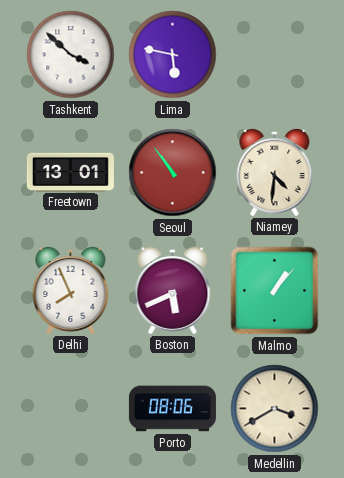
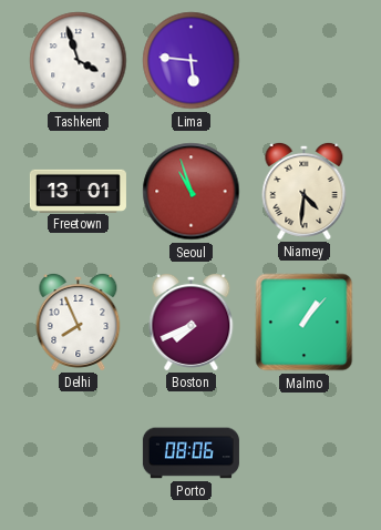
Tashkent: 3:52 -> 3:57
Lima: 5:47 -> 5:46
Seoul: 10:54 -> 10:57
Boston: 5:41 -> 7:41
Medellin: 3:40 -> none
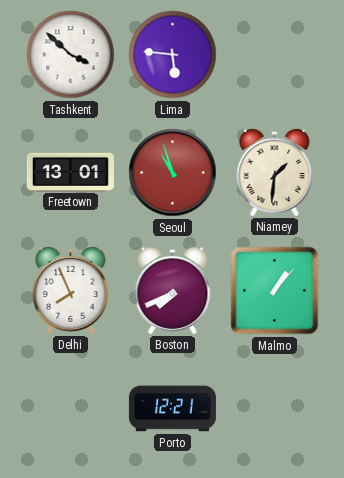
Tashkent: 3:57 -> 3:52
Niamey: 4:31 -> 1:31
Porto: 08:06 -> 12:21
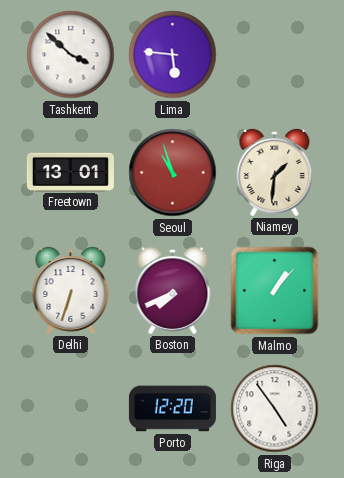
Delhi: 7:56 -> 6:33
Porto: 12:21 -> 12:20
Riga: none -> 4:54
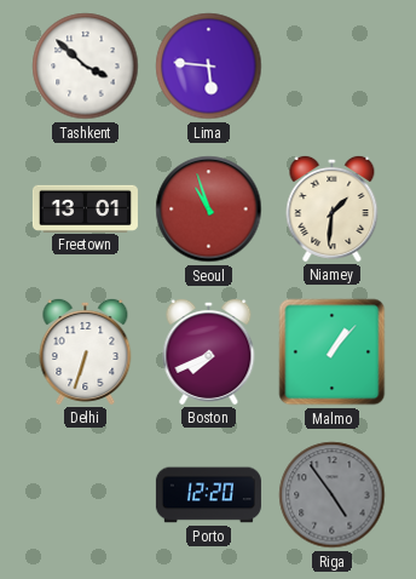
Riga dial: white -> grey
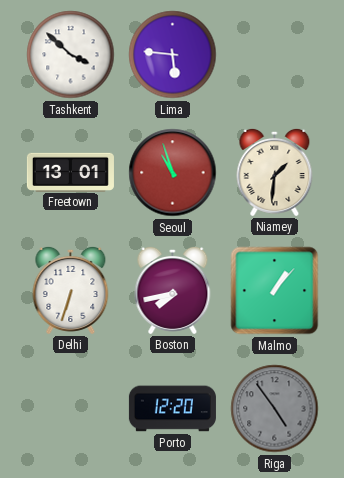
Boston: 7:41 -> 7:43
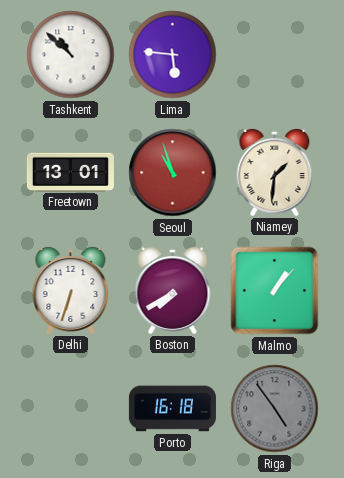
Tashkent: 3:52 -> 10:52
Boston: 7:43 -> 7:40
Porto: 12:20 -> 16:18
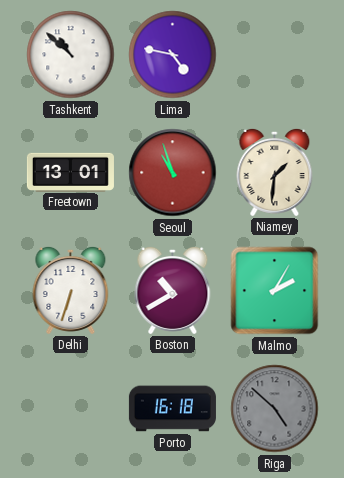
Lima: 5:46 -> 4:47
Boston: 7:40 -> 10:40
Malmo: 1:07 -> 2:05
Riga: 4:54 -> 4:52
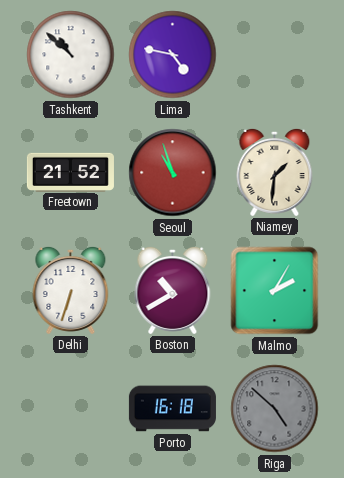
Freetown: 13:01 -> 21:52
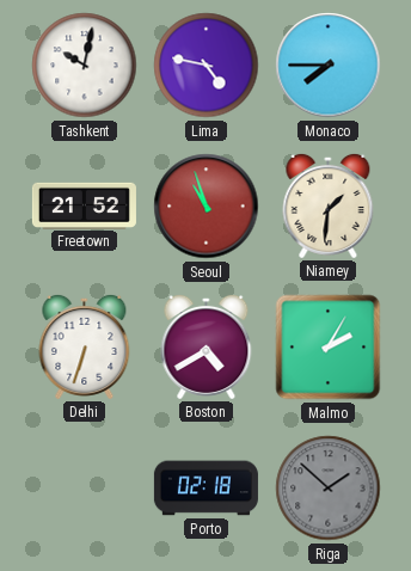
Tashkent: 10:52 -> 10:02
Monaco: none -> 7:45
Boston: 10:40 -> 4:40
Porto: 16:18 -> 02:18
Riga: 4:52 -> 1:52
